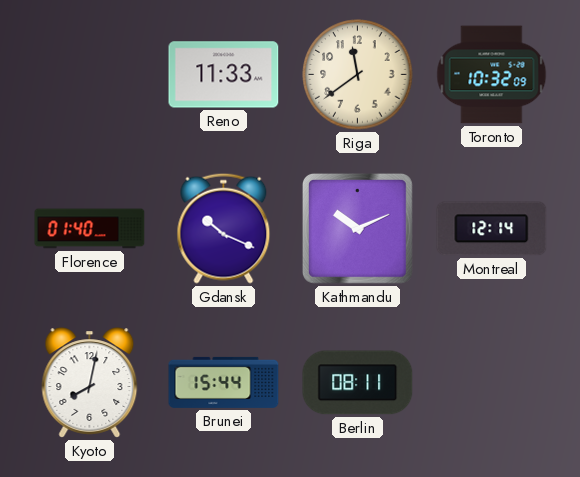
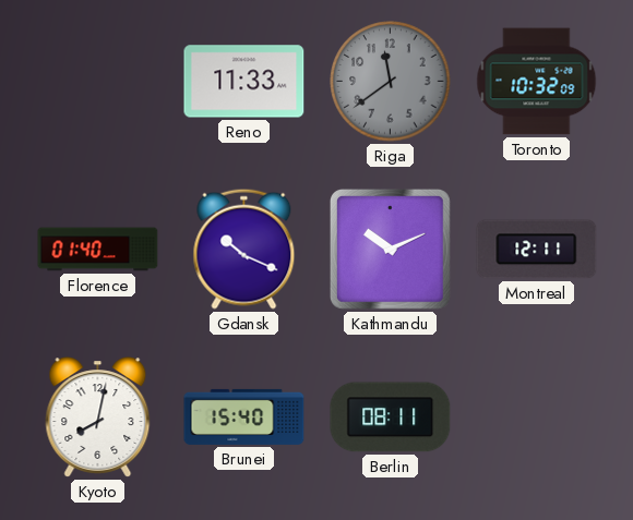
Riga dial: cream -> grey
Montreal: 12:14 -> 12:11
Brunei: 15:44 -> 15:40
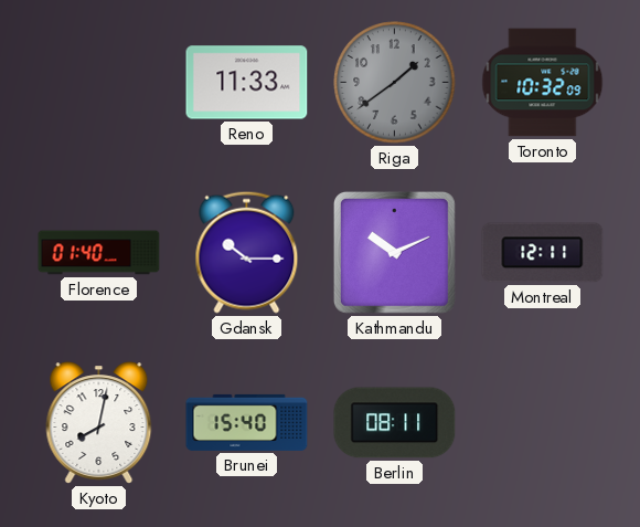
Riga: 11:39 -> 1:39
Gdansk: 10:19 -> 10:15
